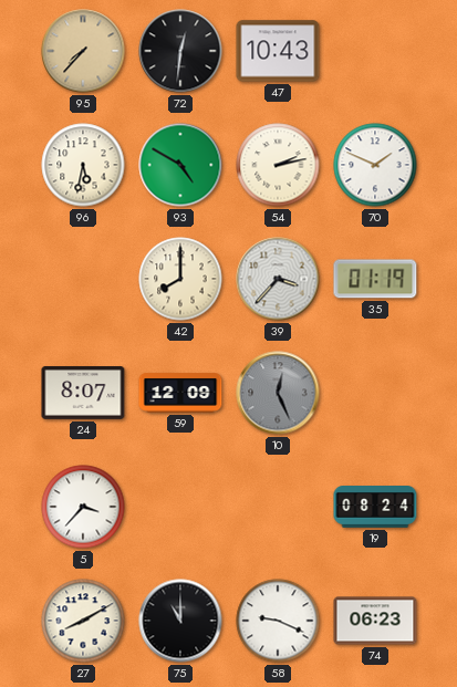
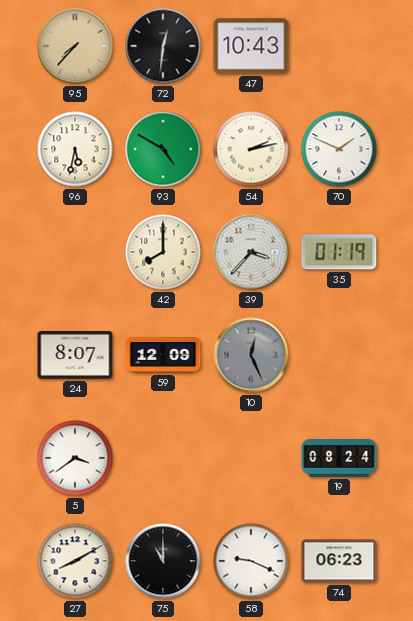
5: 3:37 -> 3:39
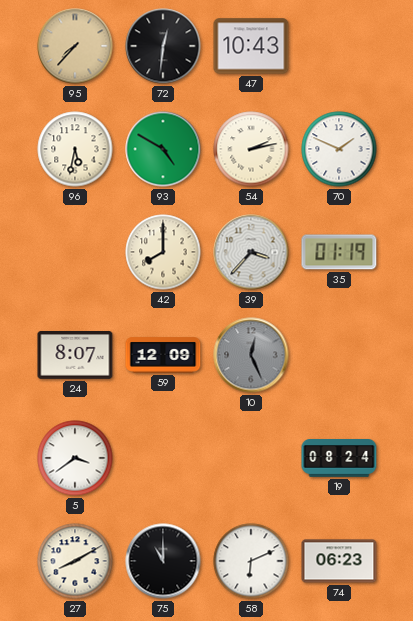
58: 9:19 -> 6:11
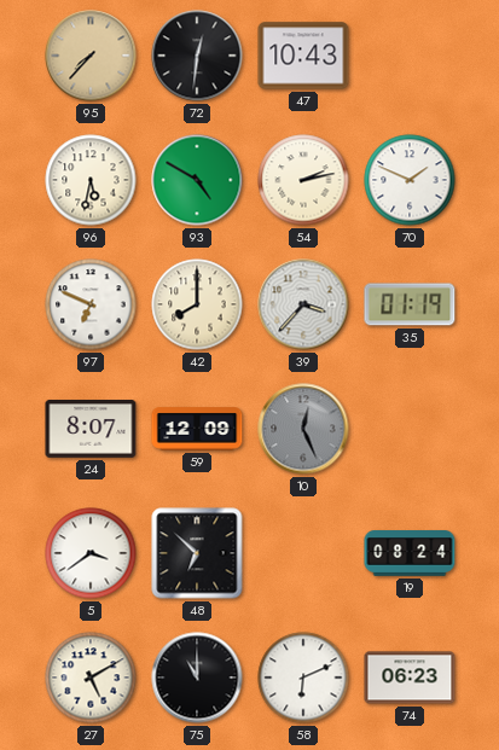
97: none -> 6:49
48: none -> 6:52
27: 8:10 -> 5:10
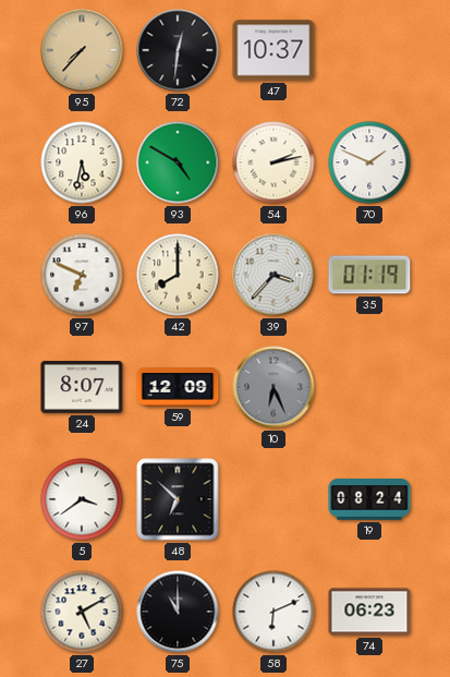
47: 10:43 -> 10:37
10: 12:26 -> 6:26
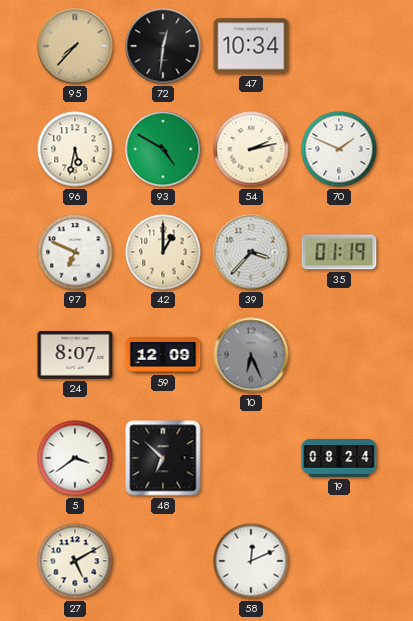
47: 10:37 -> 10:34
42: 8:00 -> 1:00
75: 11:00 -> none
58: 6:11 -> 12:11
74: 06:23 -> none
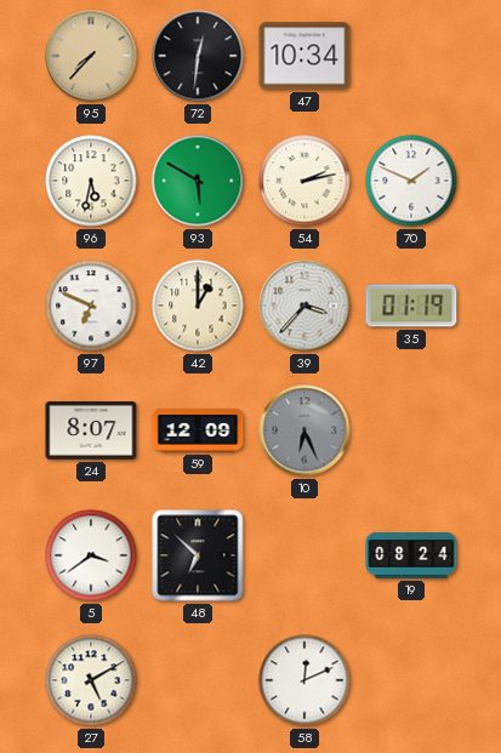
93: 4:50 -> 5:50
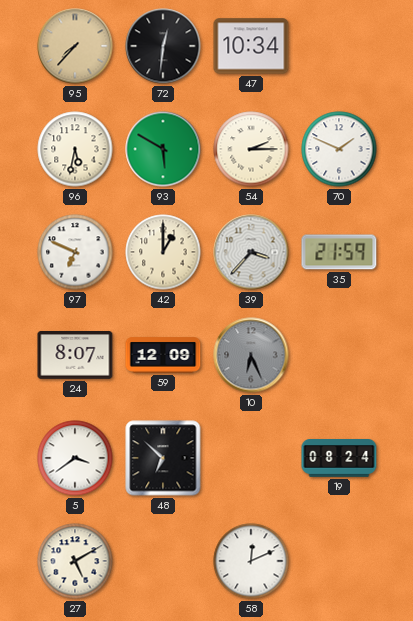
54: 2:13 -> 2:15
35: 01:19 -> 21:59
